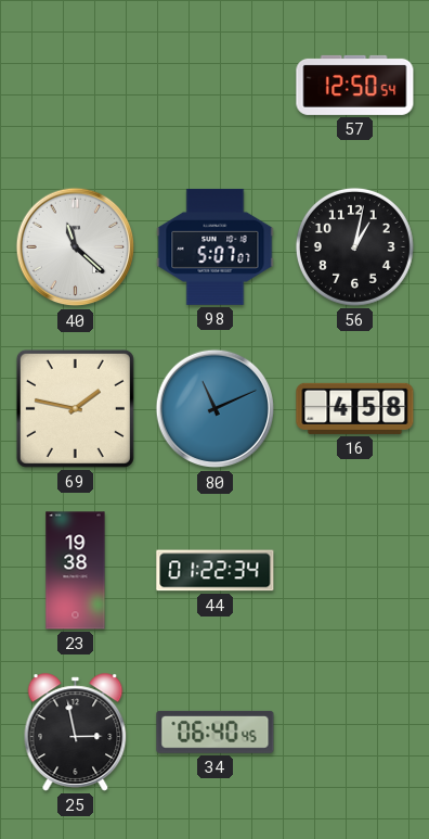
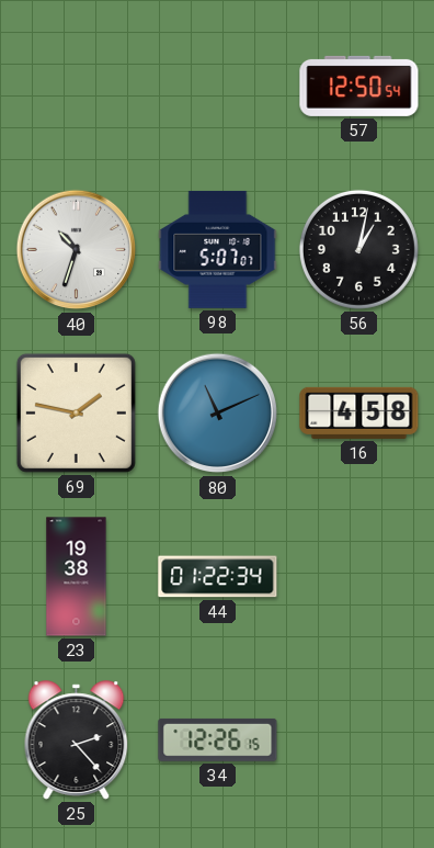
40: 11:22 -> 10:33
25: 2:58 -> 2:23
34: 06:40 -> 12:26
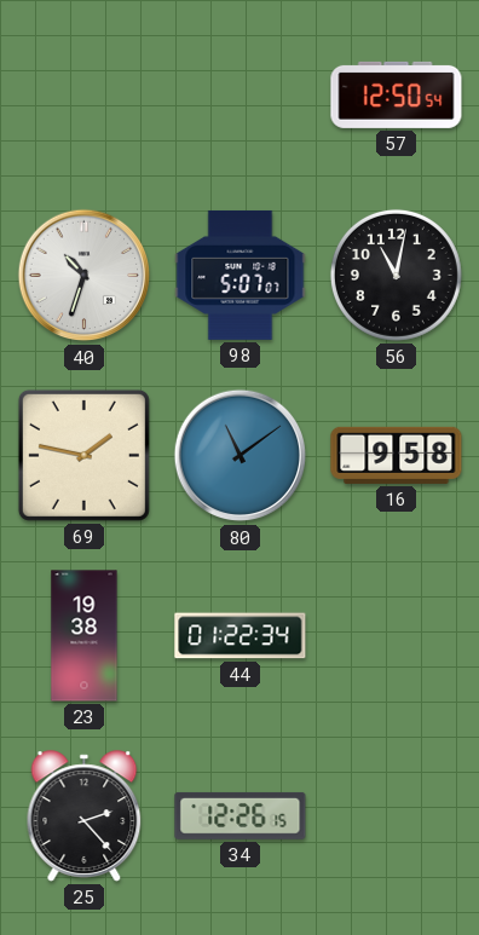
56: 1:02 -> 11:02
80: 11:11 -> 11:09
16: 4:58 -> 9:58
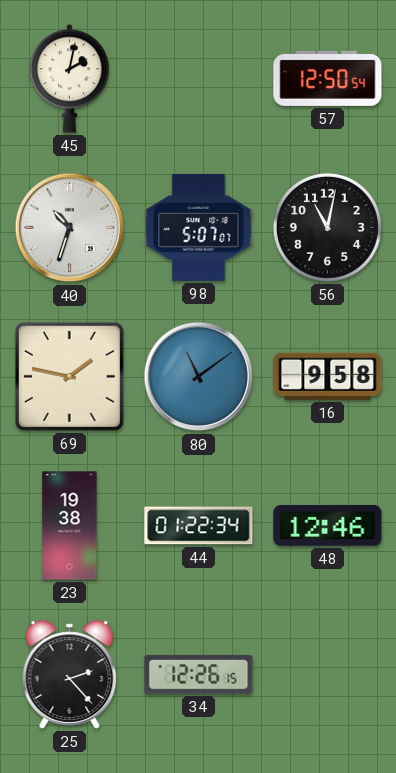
45: none -> 2:02
48: none -> 12:46
